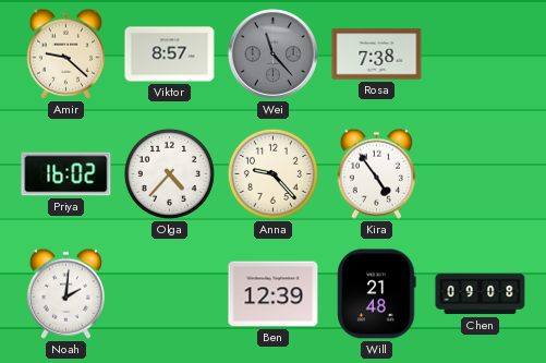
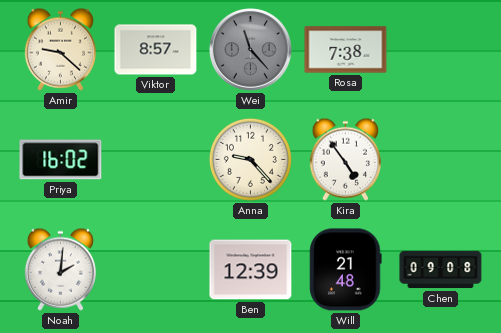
Olga: 4:37 -> none
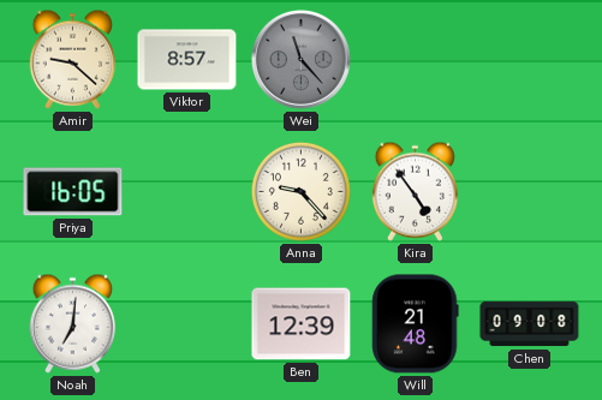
Rosa: 7:38 -> none
Priya: 16:02 -> 16:05
Noah: 2:01 -> 7:01
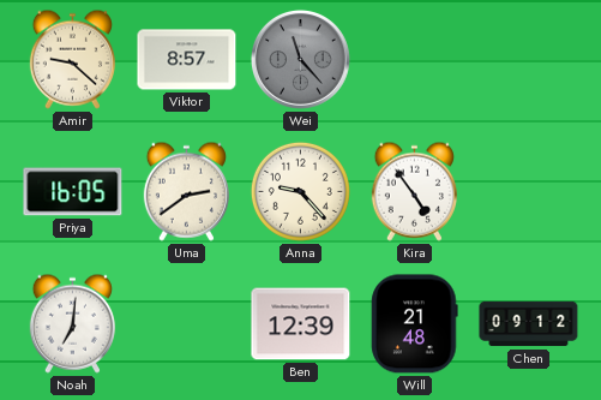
Uma: none -> 2:39
Chen: 09:08 -> 09:12
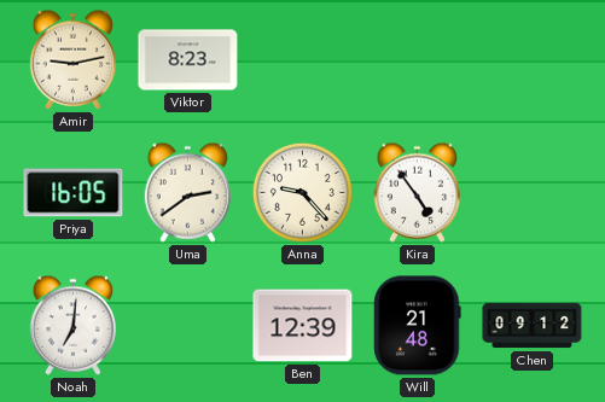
Amir: 9:22 -> 9:13
Viktor: 8:57 -> 8:23
Wei: 11:23 -> none
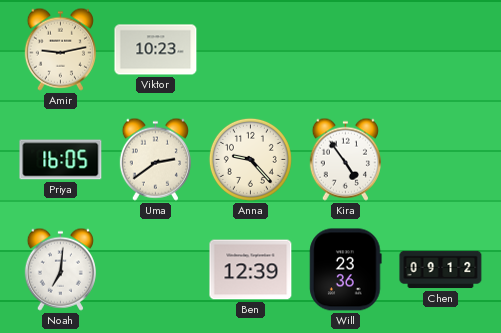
Viktor: 8:23 -> 10:23
Will: 21:48 -> 23:36
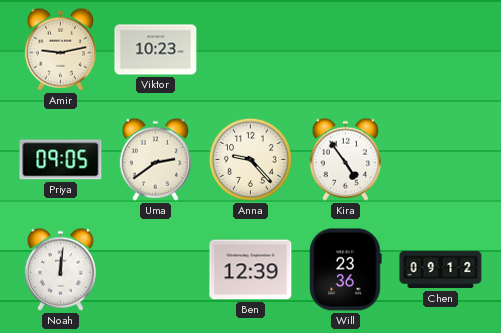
Priya: 16:05 -> 09:05
Noah: 7:01 -> 12:01
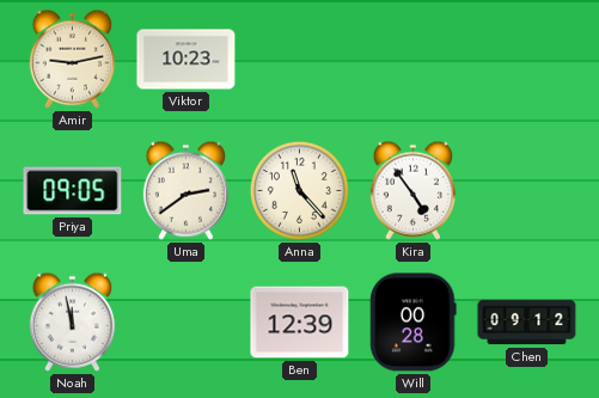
Anna: 9:23 -> 11:23
Noah: 12:01 -> 11:58
Will: 23:36 -> 00:28
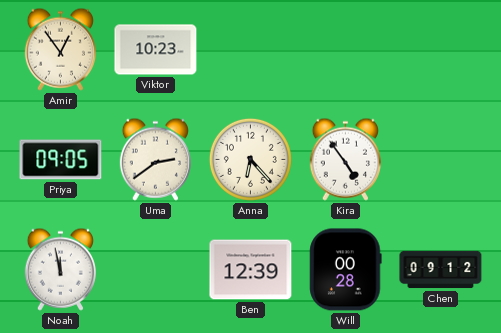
Amir: 9:13 -> 12:54
Anna: 11:23 -> 6:23
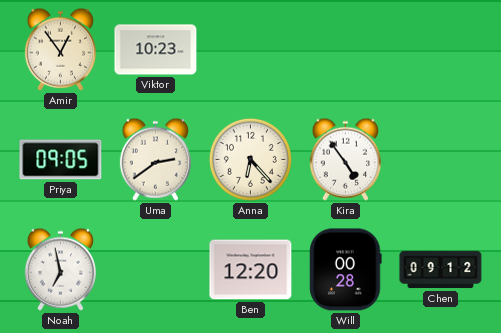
Noah: 11:58 -> 6:58
Ben: 12:39 -> 12:20
